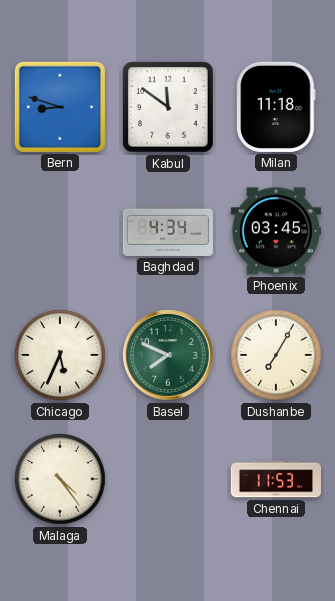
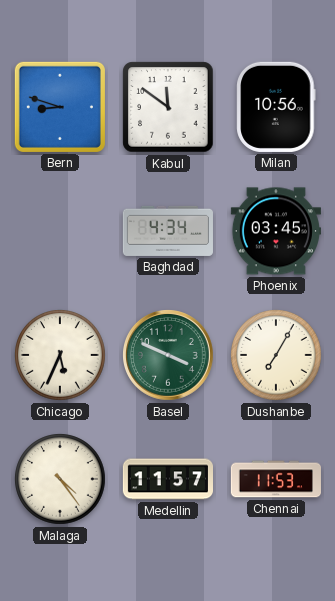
Milan: 11:18 -> 10:56
Basel: 7:49 -> 3:49
Medellin: none -> 11:57
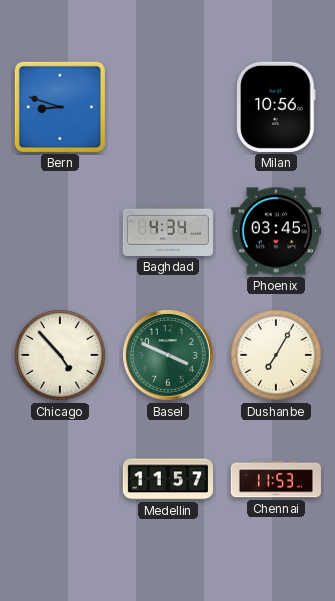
Kabul: 11:51 -> none
Chicago: 5:34 -> 4:53
Malaga: 4:24 -> none
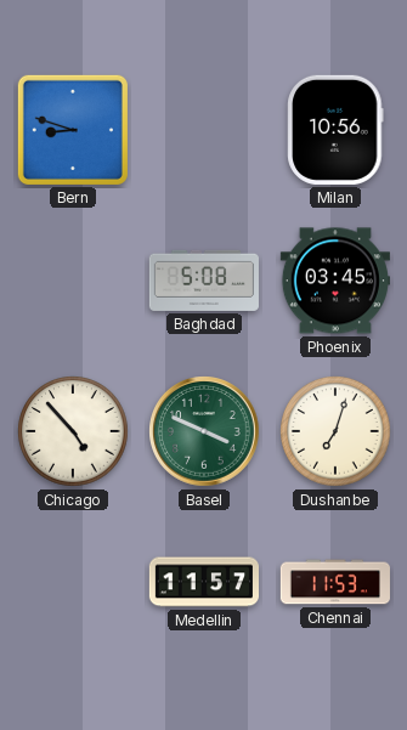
Baghdad: 4:34 -> 5:08
Dushanbe: 7:05 -> 7:03
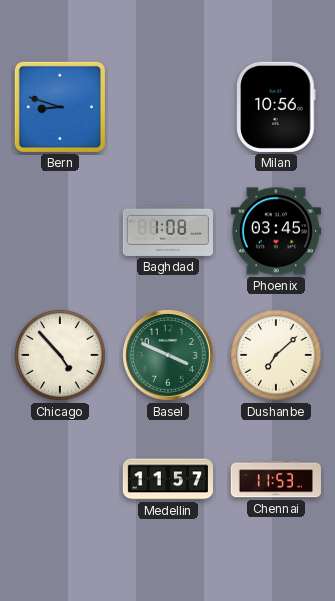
Baghdad: 5:08 -> 1:08
Dushanbe: 7:03 -> 7:08
